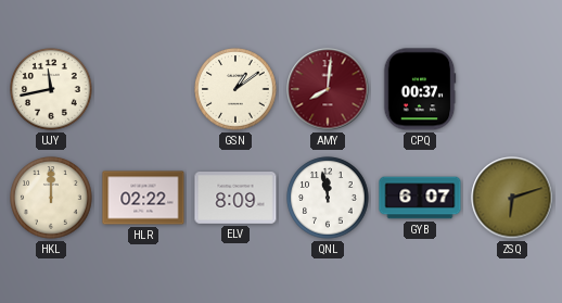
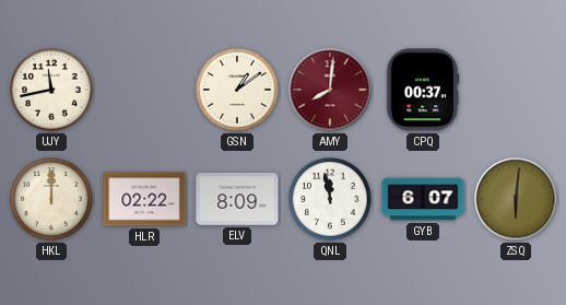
ZSQ: 6:12 -> 6:01
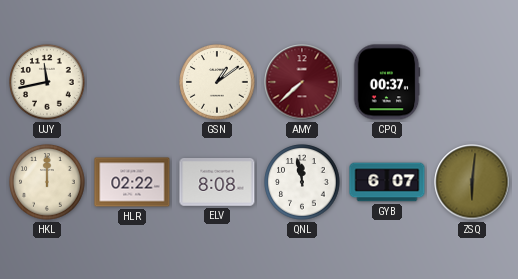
AMY: 8:01 -> 7:38
ELV: 8:09 -> 8:08
